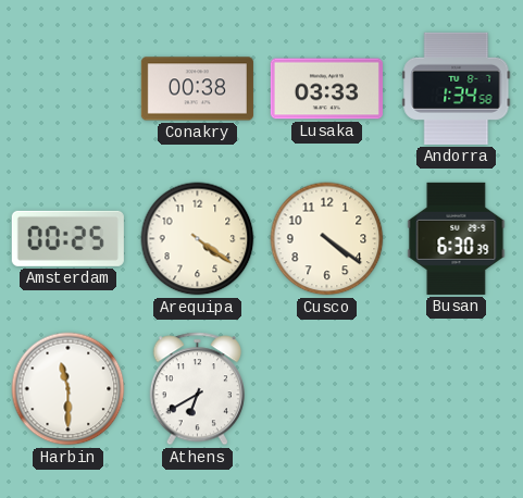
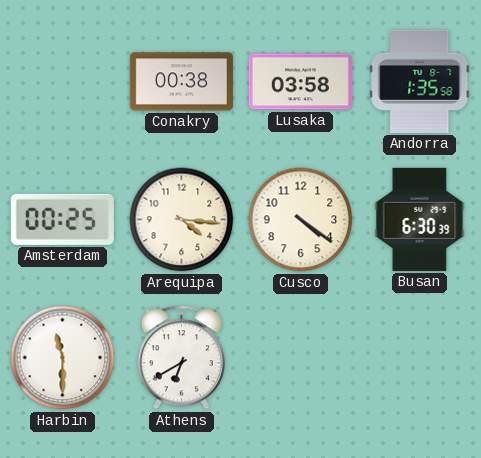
Lusaka: 03:33 -> 03:58
Andorra: 1:34 -> 1:35
Arequipa: 4:21 -> 4:16
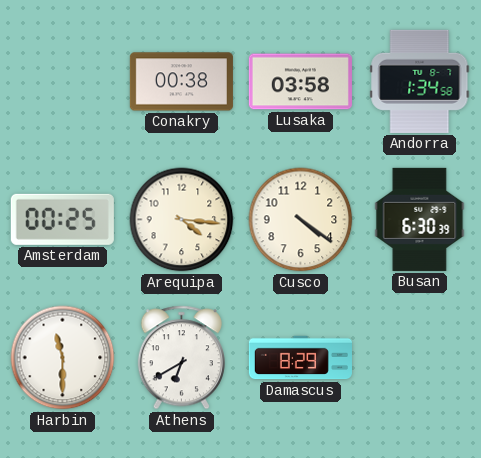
Andorra: 1:35 -> 1:34
Damascus: none -> 8:29
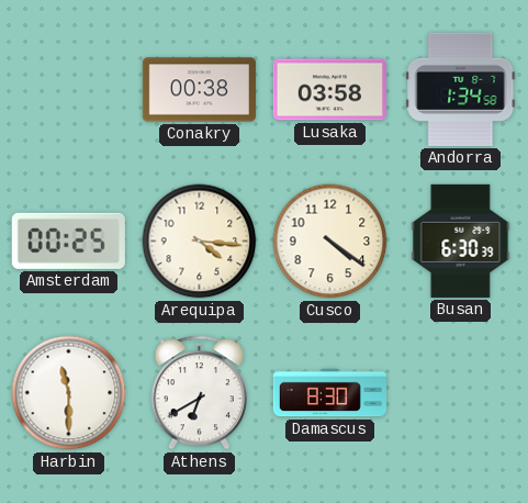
Damascus: 8:29 -> 8:30
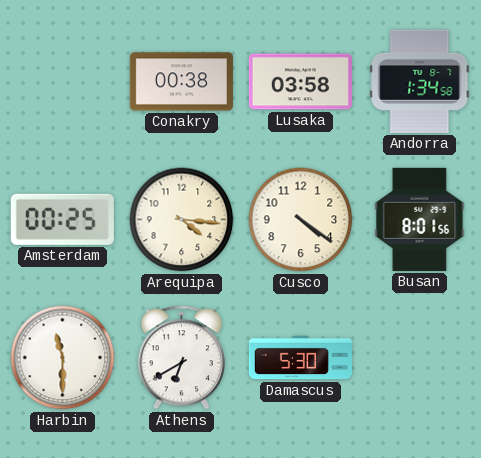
Busan: 6:30 -> 8:01
Damascus: 8:30 -> 5:30
